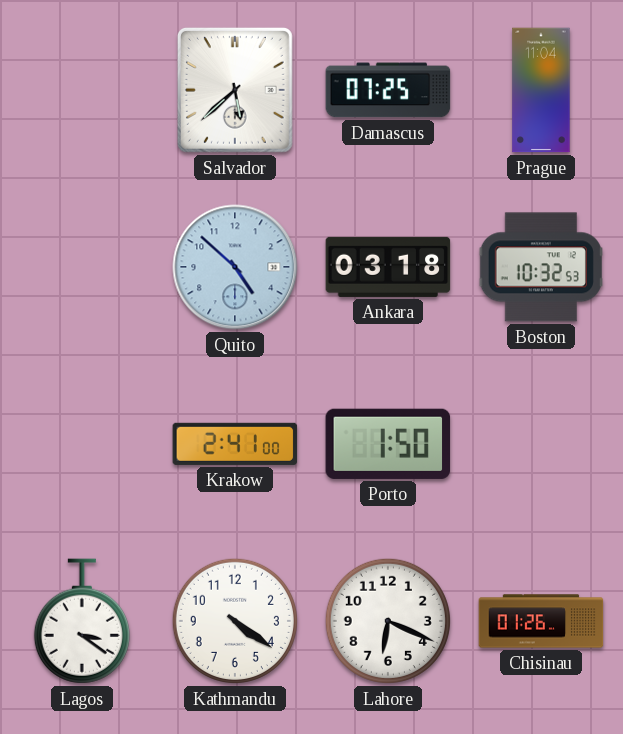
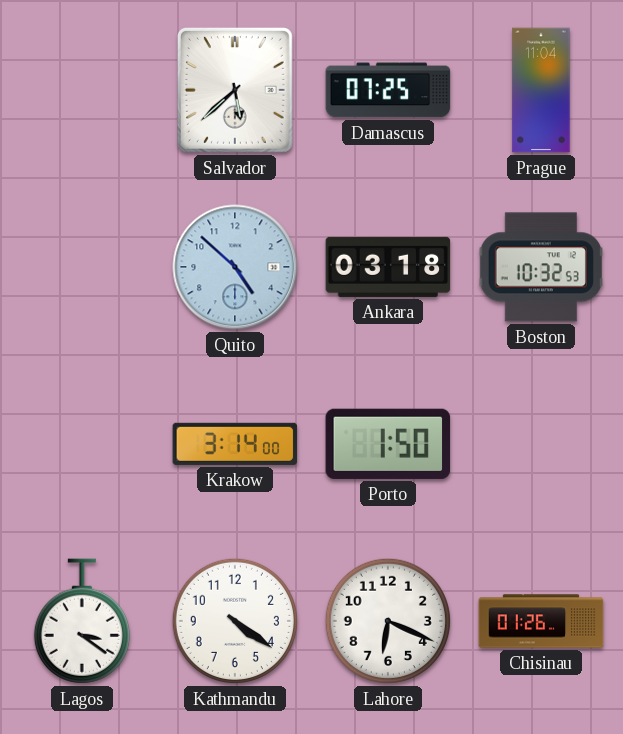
Krakow: 2:41 -> 3:14
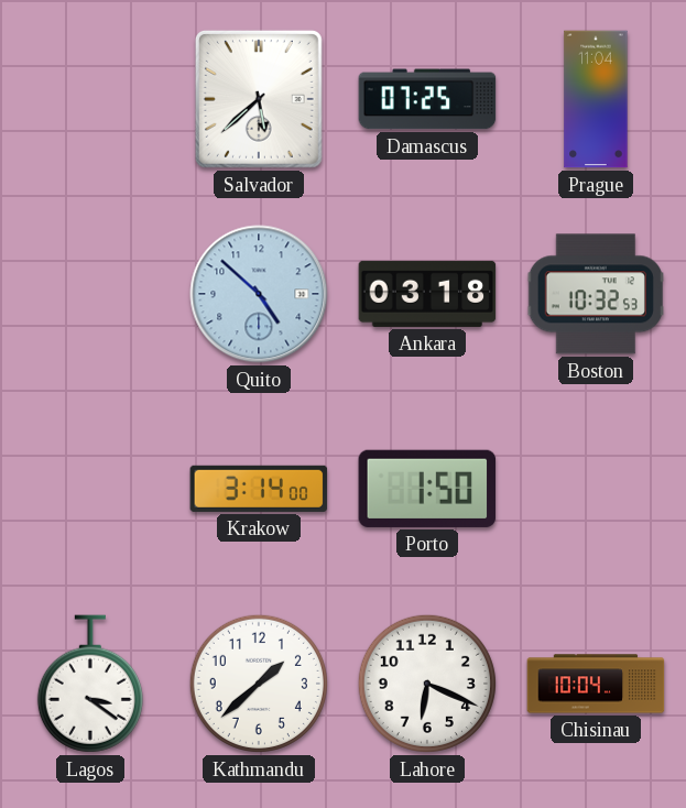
Kathmandu: 4:21 -> 1:38
Chisinau: 01:26 -> 10:04
